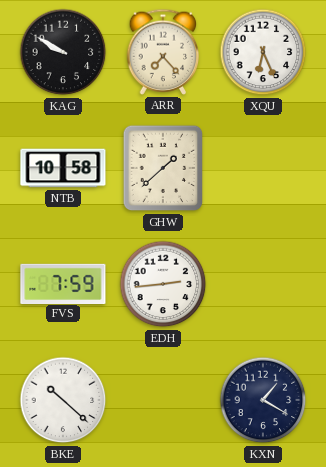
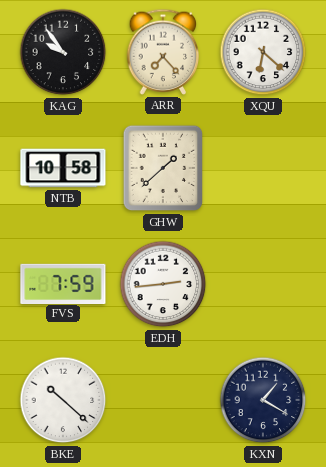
KAG: 9:50 -> 9:54
XQU: 6:26 -> 6:22
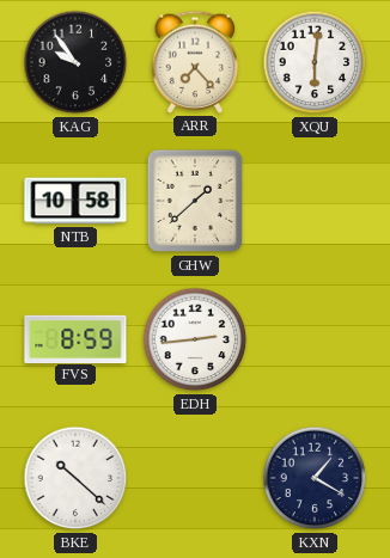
XQU: 6:22 -> 6:01
FVS: 7:59 -> 8:59
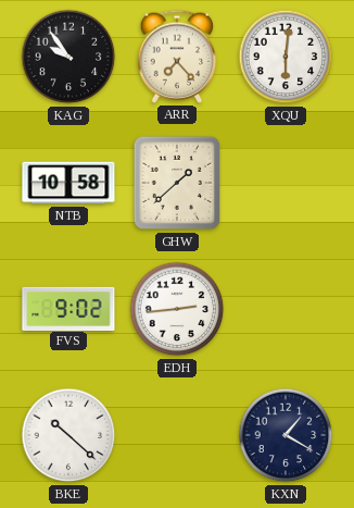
FVS: 8:59 -> 9:02
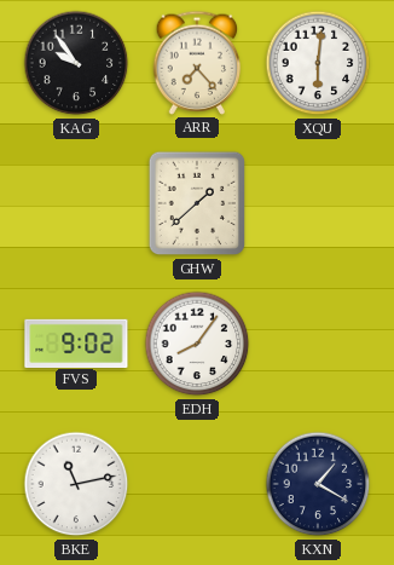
NTB: 10:58 -> none
EDH: 2:44 -> 8:06
BKE: 10:22 -> 11:13
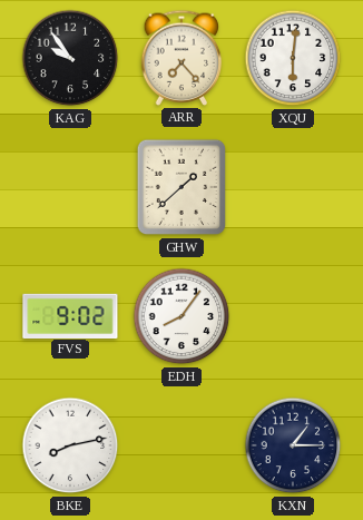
BKE: 11:13 -> 8:13
KXN: 1:20 -> 1:15
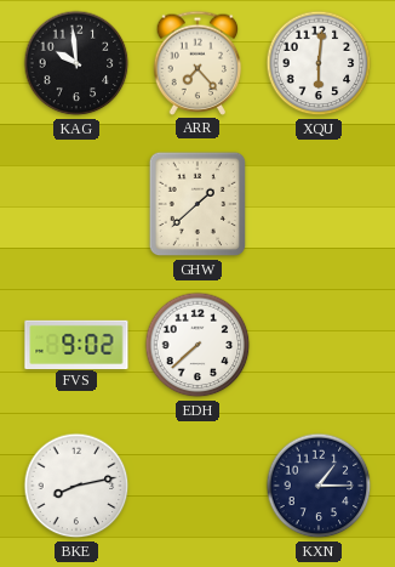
KAG: 9:54 -> 9:59
EDH: 8:06 -> 7:38
